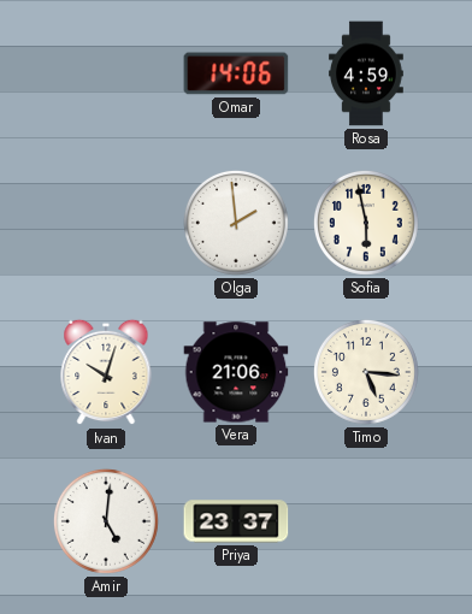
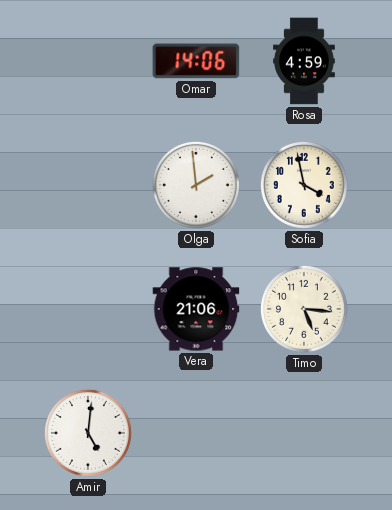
Sofia: 5:58 -> 3:58
Ivan: 10:03 -> none
Priya: 23:37 -> none
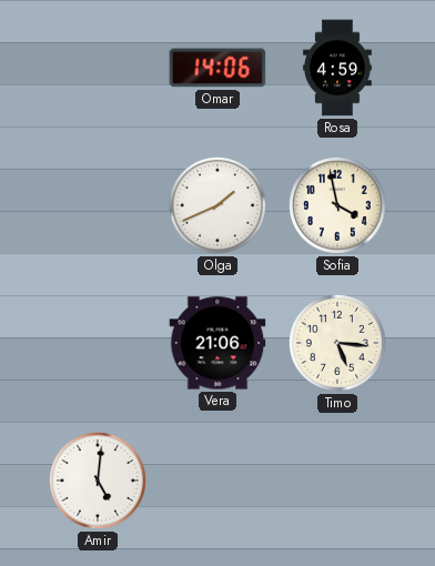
Olga: 1:59 -> 1:41
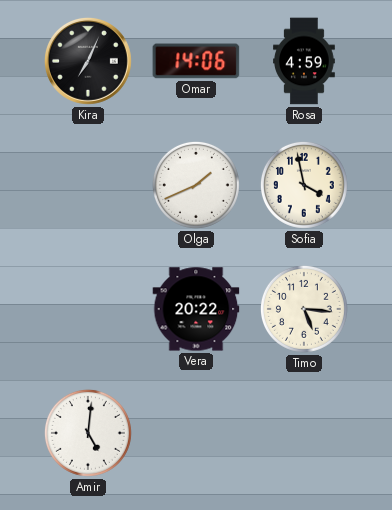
Kira: none -> 7:04
Vera: 21:06 -> 20:22
